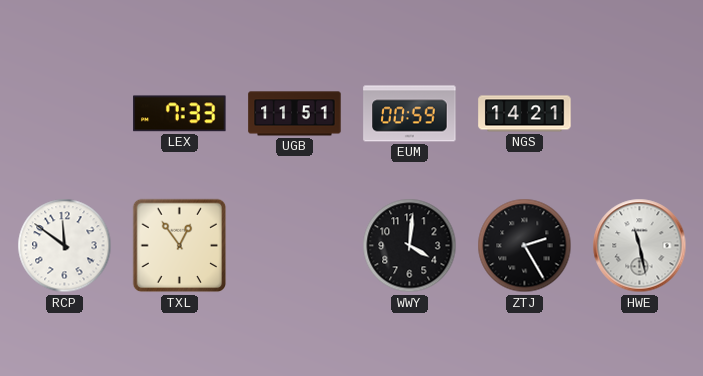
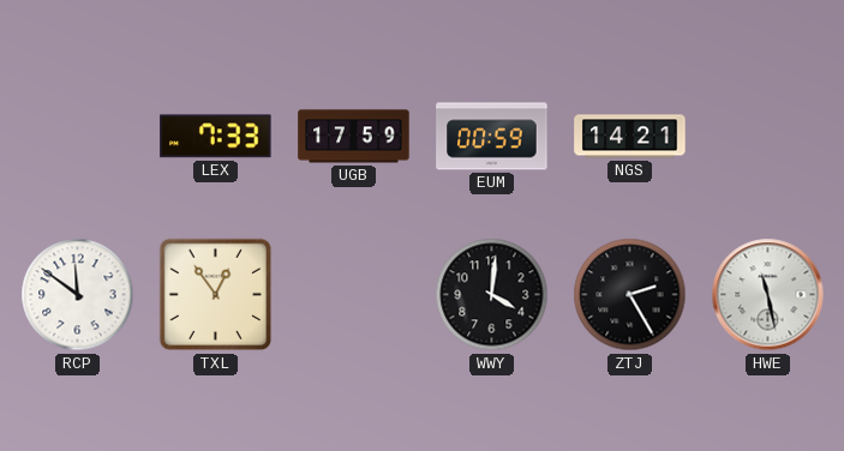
UGB: 11:51 -> 17:59
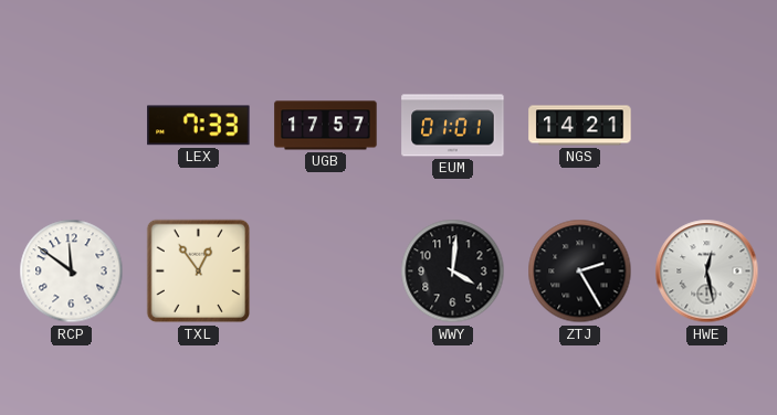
UGB: 17:59 -> 17:57
EUM: 00:59 -> 01:01
HWE: 11:28 -> 12:28
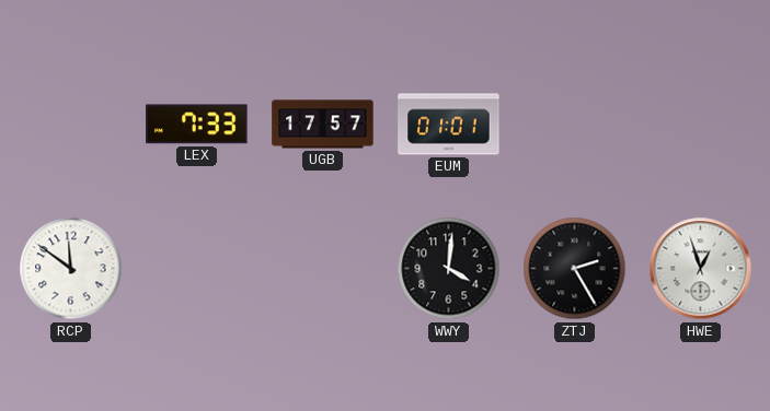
NGS: 14:21 -> none
TXL: 12:54 -> none
HWE: 12:28 -> 12:57
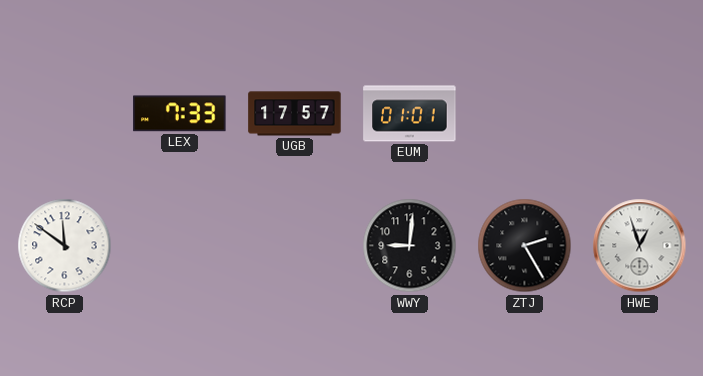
WWY: 4:01 -> 9:01
